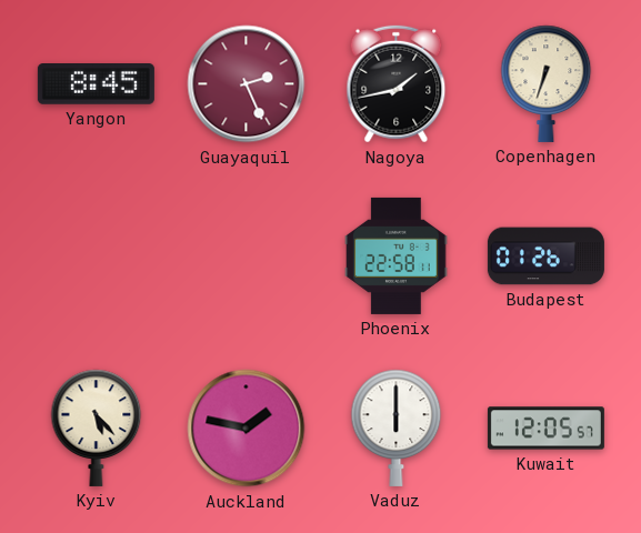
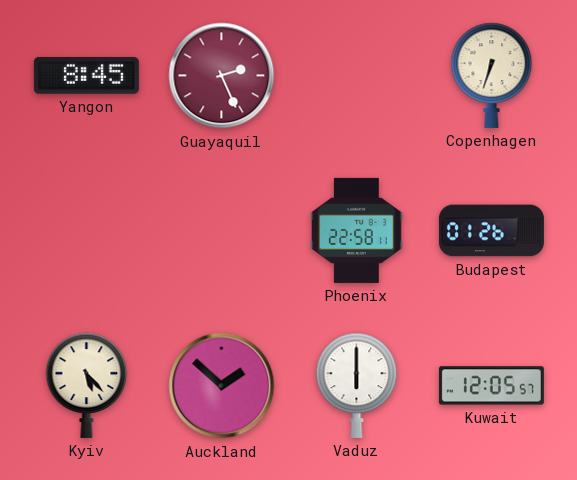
Nagoya: 1:43 -> none
Auckland: 1:47 -> 1:52
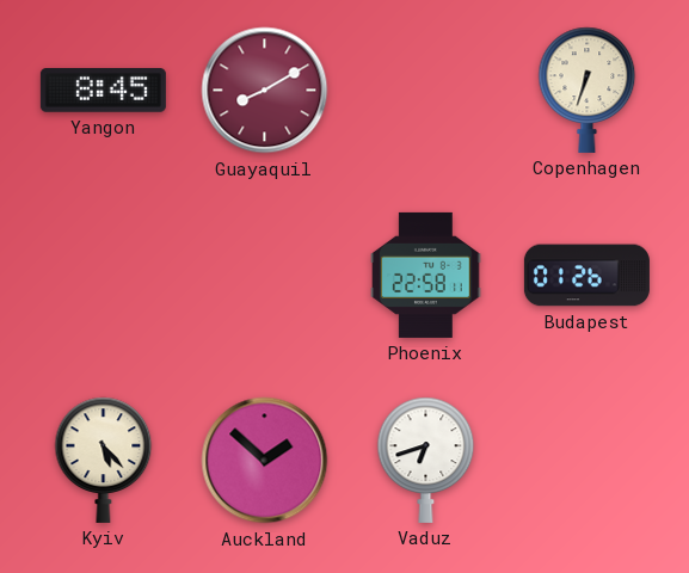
Guayaquil: 2:26 -> 8:10
Vaduz: 6:00 -> 6:42
Kuwait: 12:05 -> none
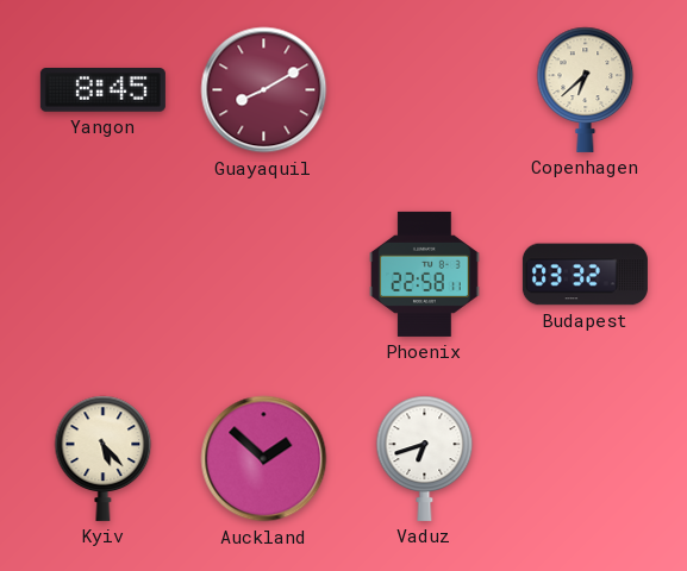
Copenhagen: 6:33 -> 6:38
Budapest: 01:26 -> 03:32
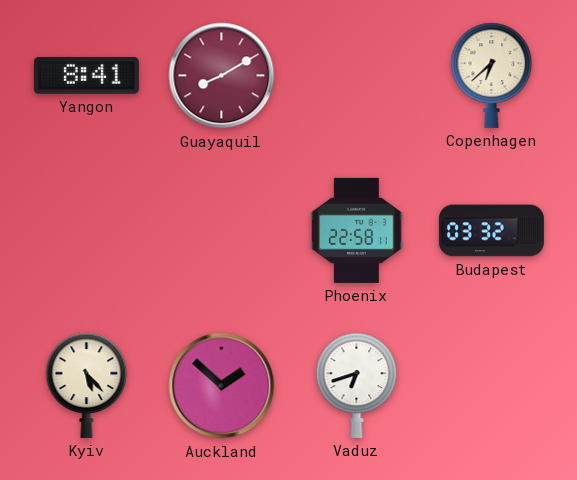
Yangon: 8:45 -> 8:41
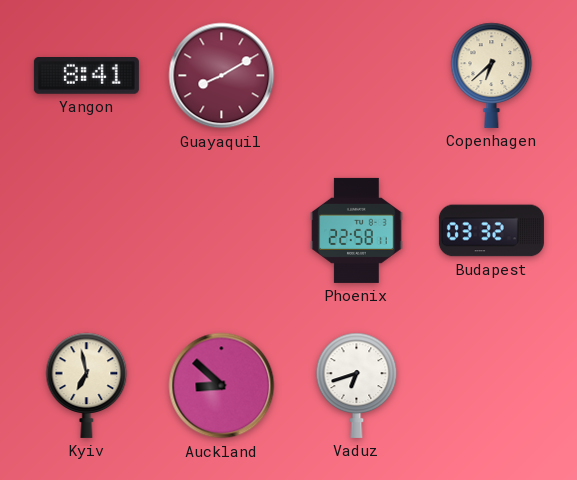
Kyiv: 5:23 -> 6:58
Auckland: 1:52 -> 8:52
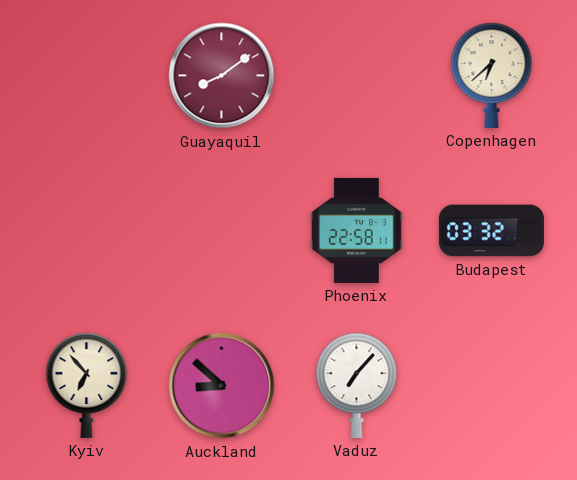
Yangon: 8:41 -> none
Guayaquil: 8:10 -> 8:09
Kyiv: 6:58 -> 6:53
Vaduz: 6:42 -> 7:07
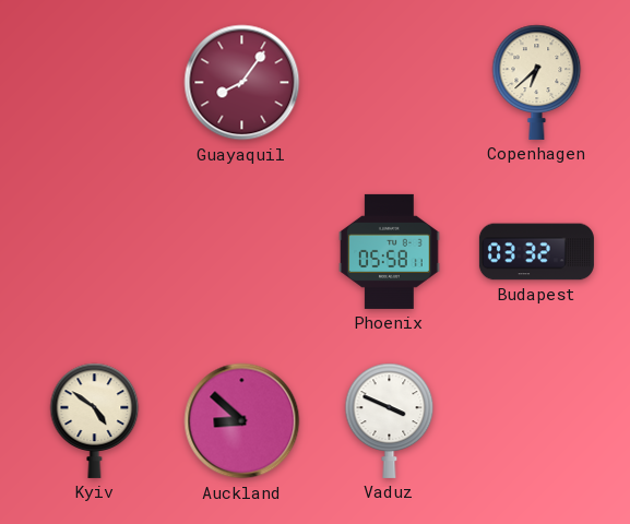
Guayaquil: 8:09 -> 8:06
Phoenix: 22:58 -> 05:58
Kyiv: 6:53 -> 4:51
Vaduz: 7:07 -> 3:49
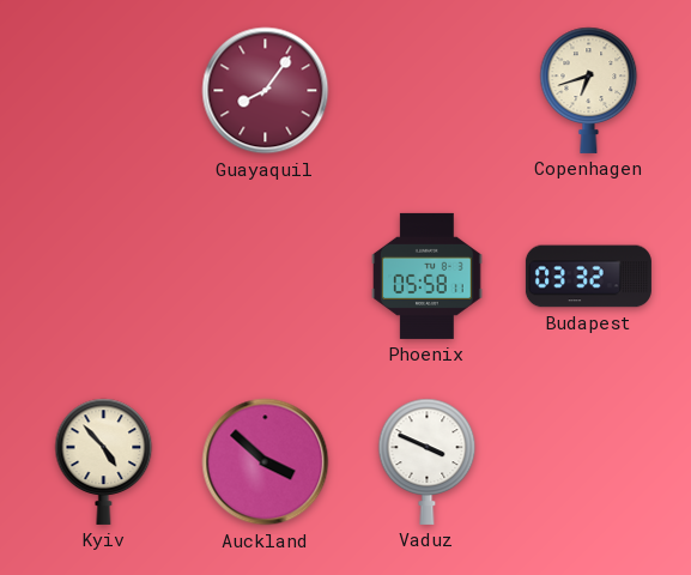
Copenhagen: 6:38 -> 6:42
Kyiv: 4:51 -> 4:53
Auckland: 8:52 -> 3:52
